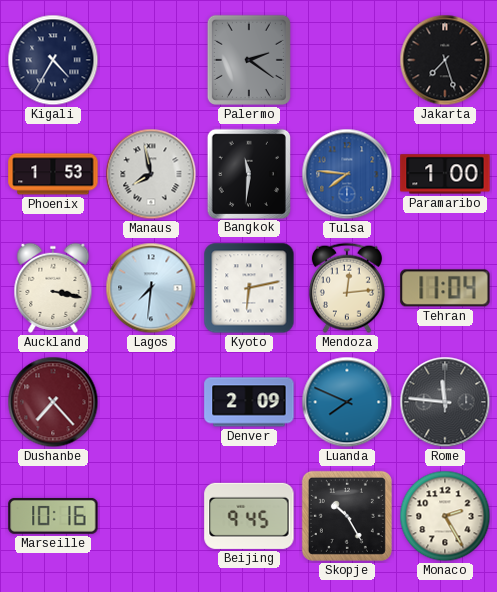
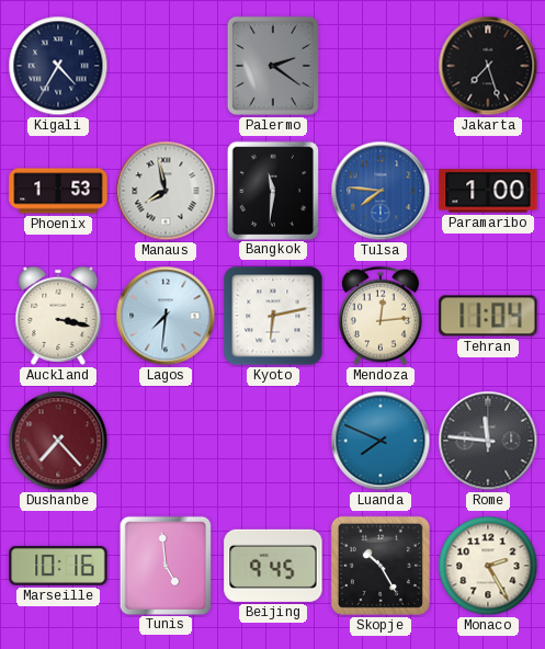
Denver: 2:09 -> none
Tunis: none -> 4:59
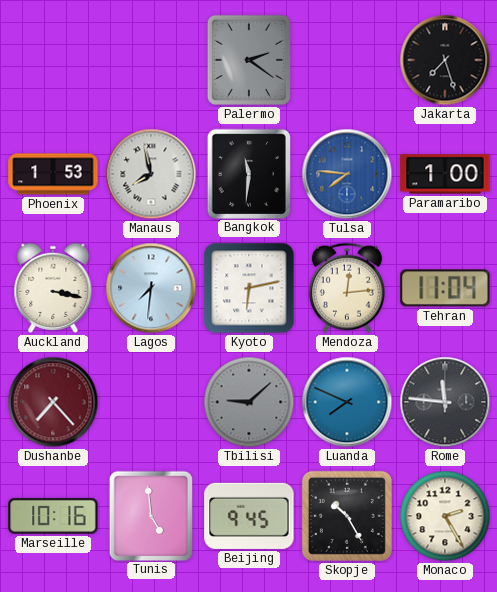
Kigali: 4:35 -> none
Tbilisi: none -> 9:08
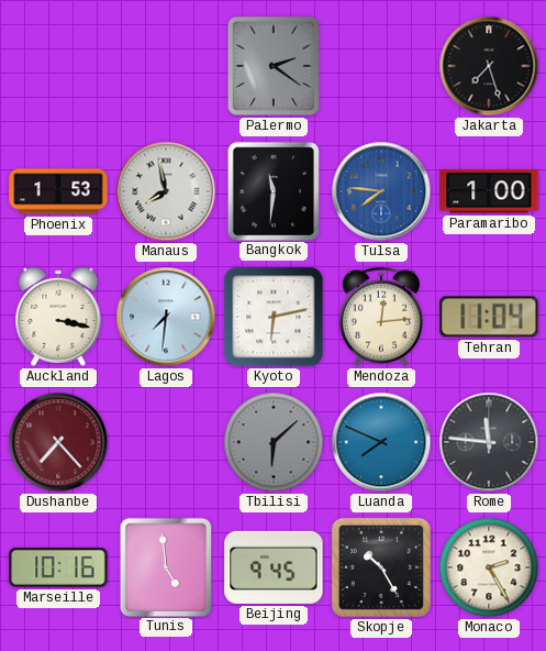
Tbilisi: 9:08 -> 6:08
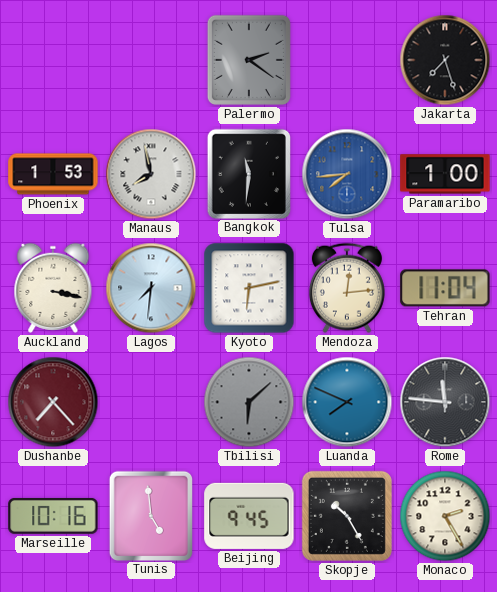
Tulsa: 7:46 -> 7:44
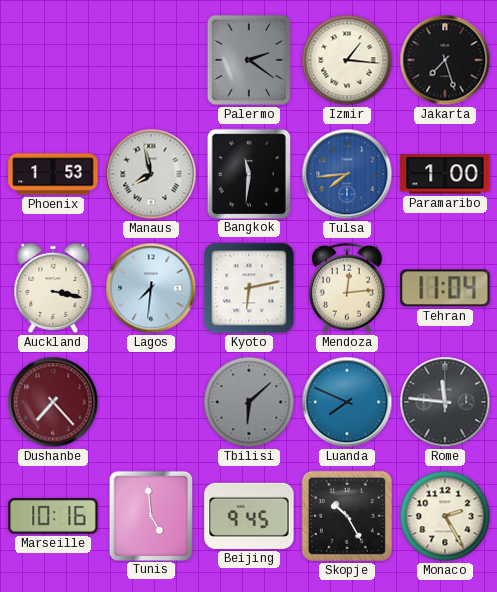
Izmir: none -> 1:16
